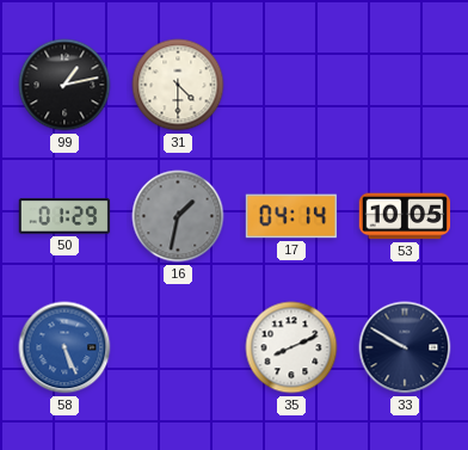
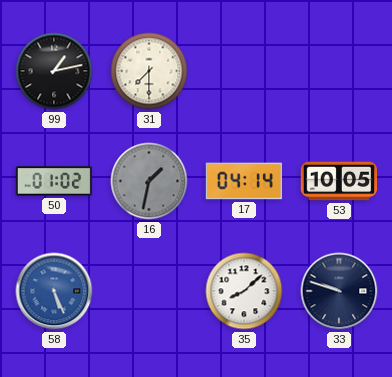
31: 4:30 -> 7:30
50: 01:29 -> 01:02
35: 8:11 -> 8:08
33: 9:50 -> 9:48
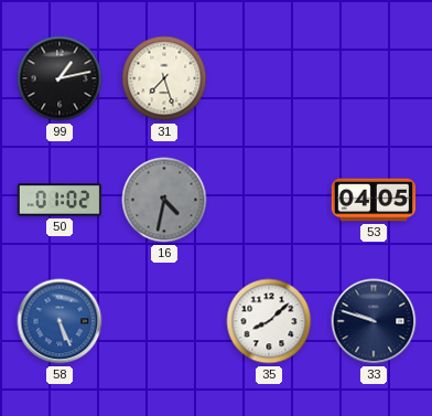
31: 7:30 -> 7:27
16: 1:32 -> 4:32
17: 04:14 -> none
53: 10:05 -> 04:05
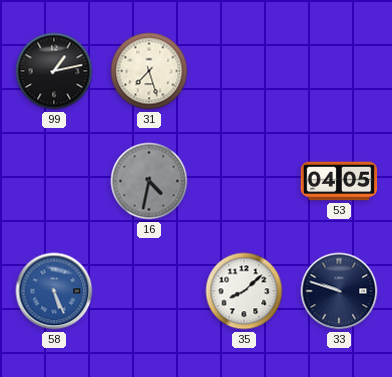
50: 01:02 -> none
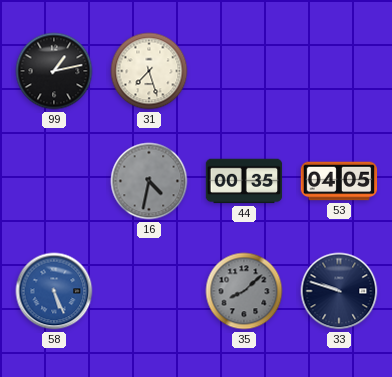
44: none -> 00:35
35 dial: white -> grey
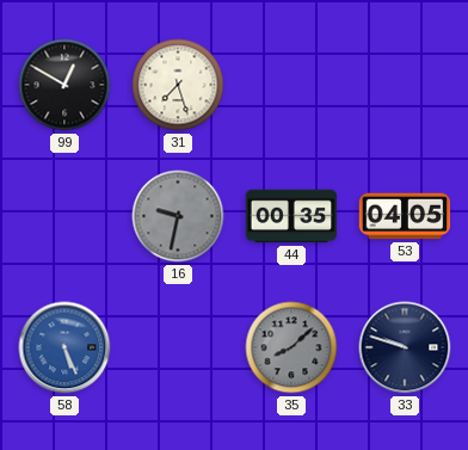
99: 1:13 -> 12:50
16: 4:32 -> 9:32
